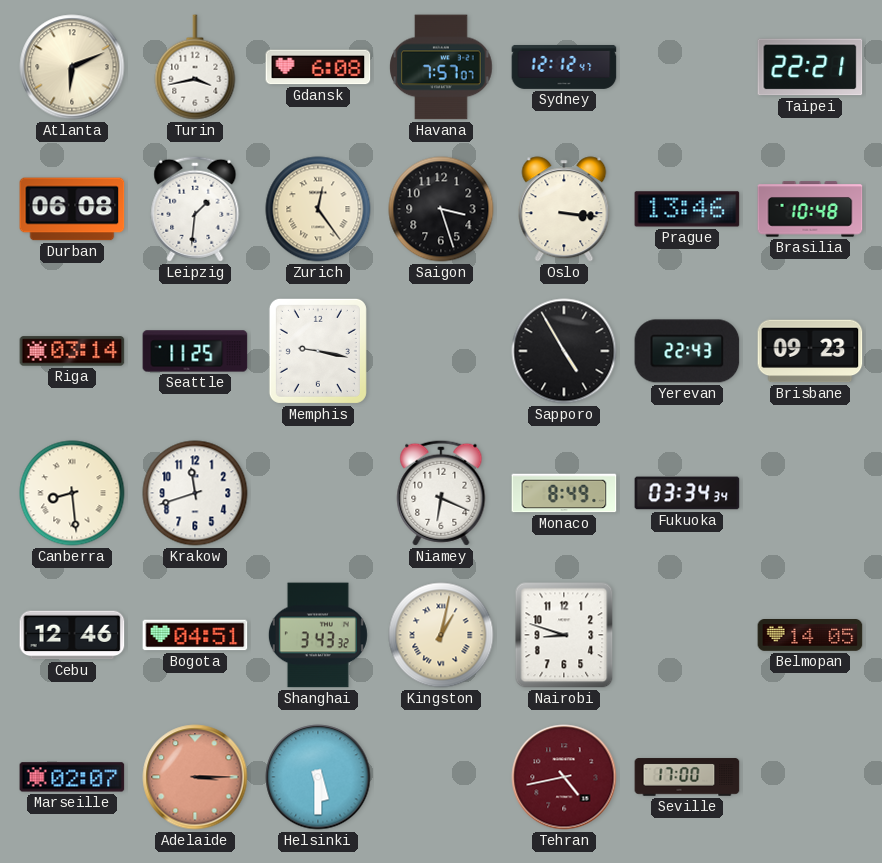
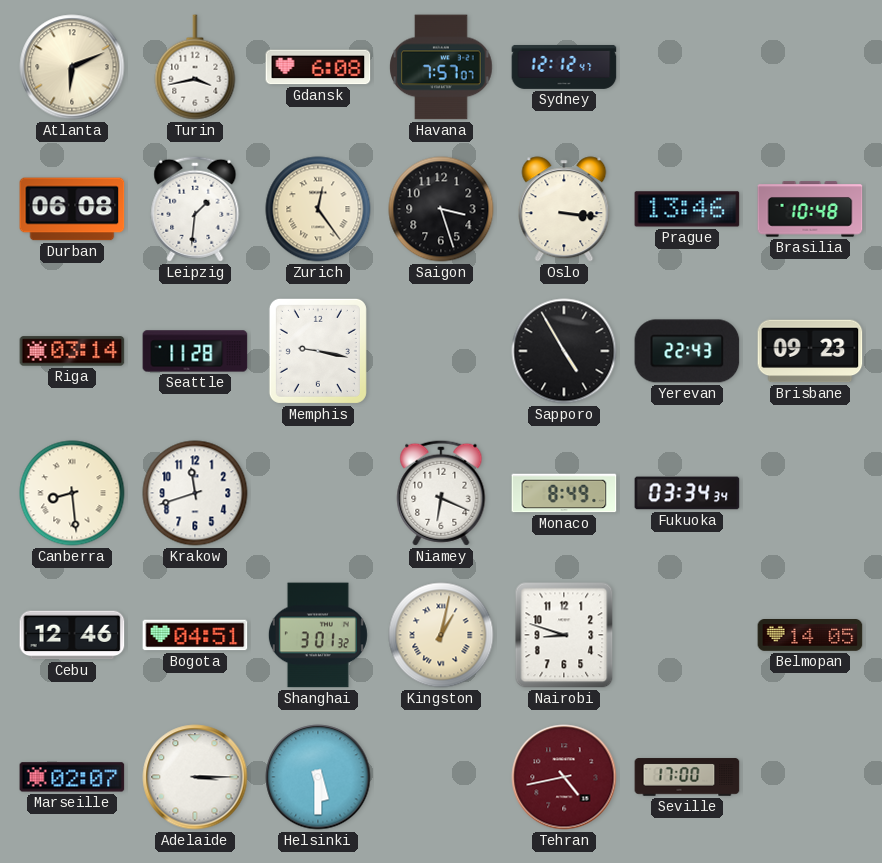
Taipei: 22:21 -> none
Seattle: 11:25 -> 11:28
Shanghai: 3:43 -> 3:01
Adelaide dial: salmon -> white
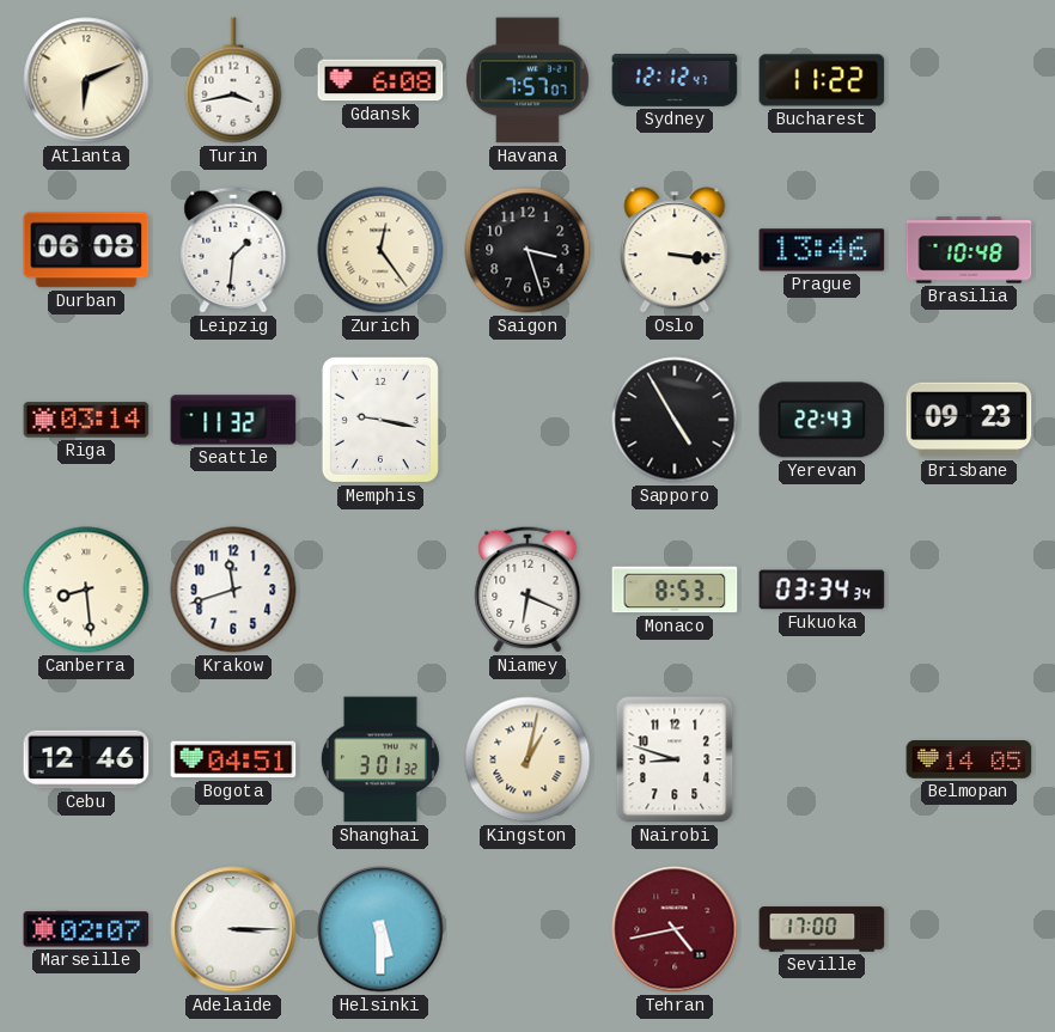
Bucharest: none -> 11:22
Seattle: 11:28 -> 11:32
Monaco: 8:49 -> 8:53
